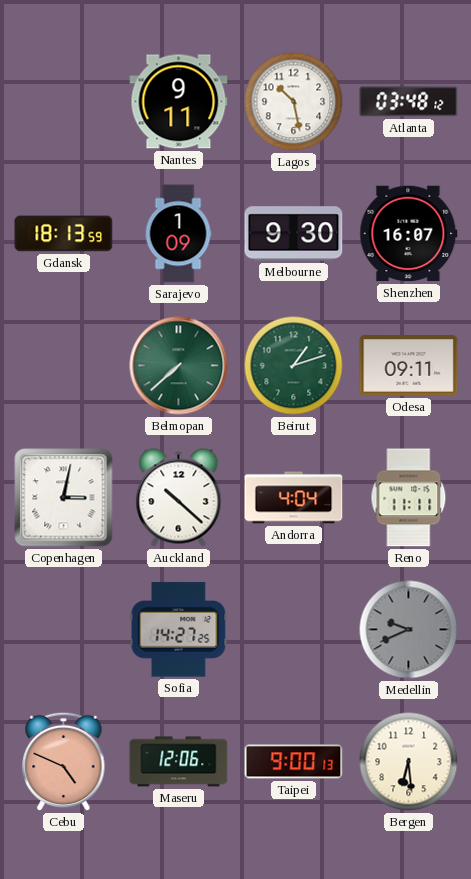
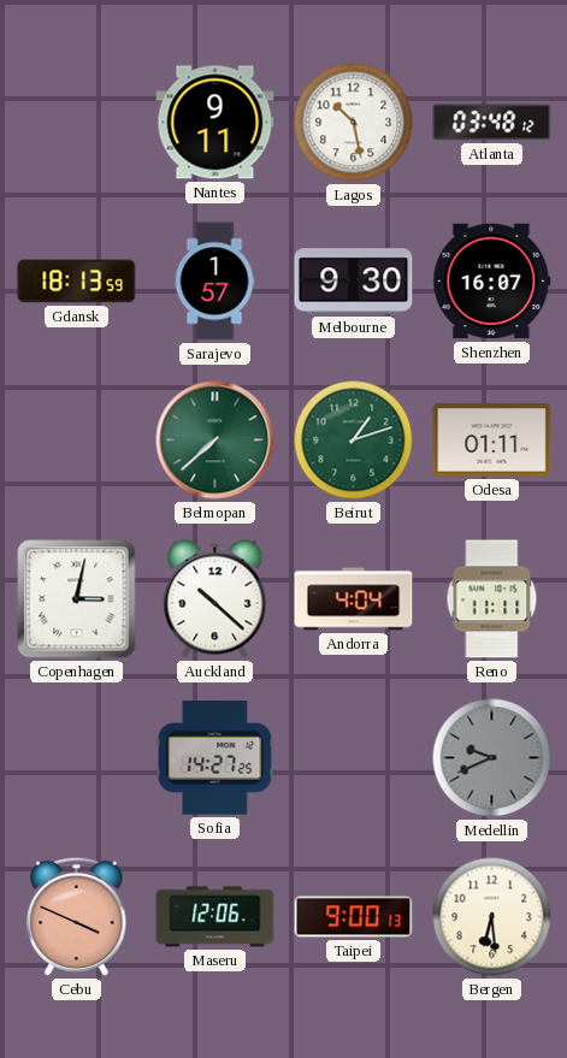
Sarajevo: 1:09 -> 1:57
Odesa: 09:11 -> 01:11
Cebu: 4:49 -> 3:49
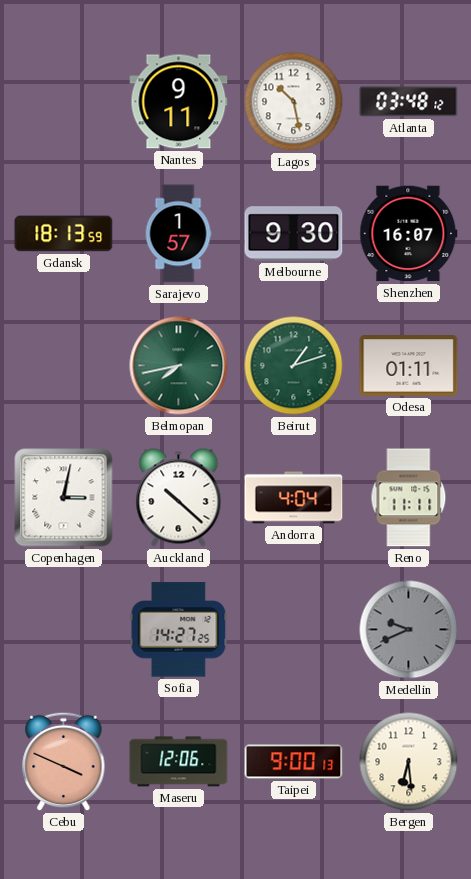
Belmopan: 7:38 -> 7:43
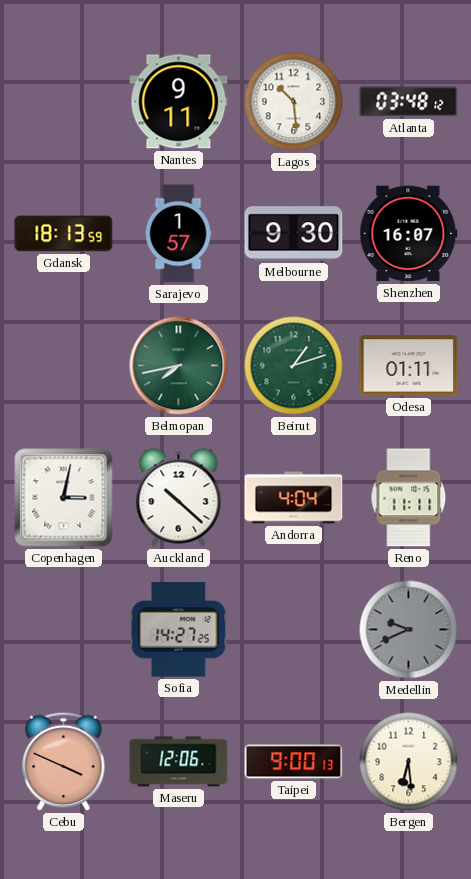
Lagos: 10:28 -> 10:29
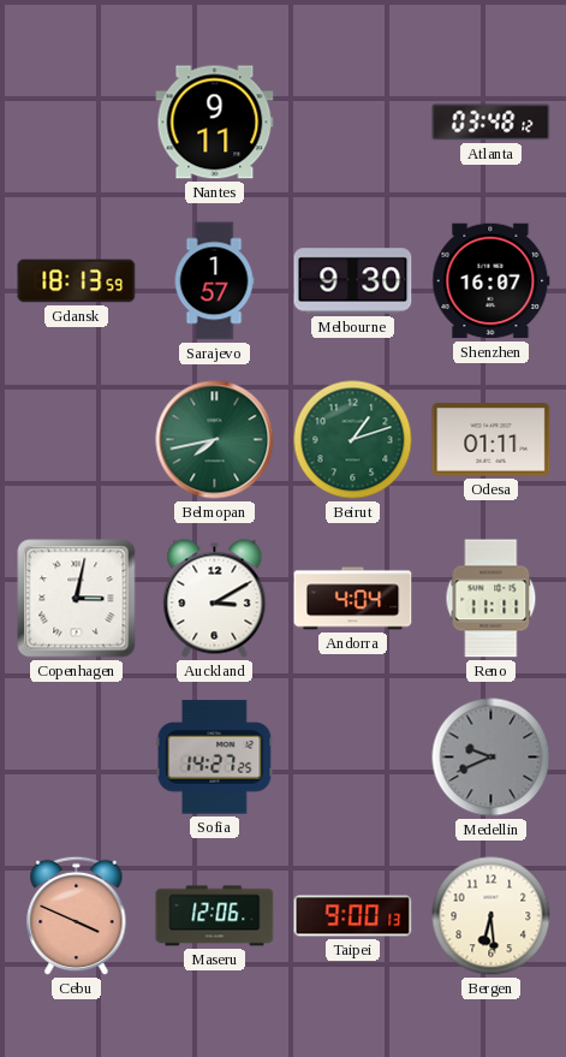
Lagos: 10:29 -> none
Auckland: 10:22 -> 3:10
